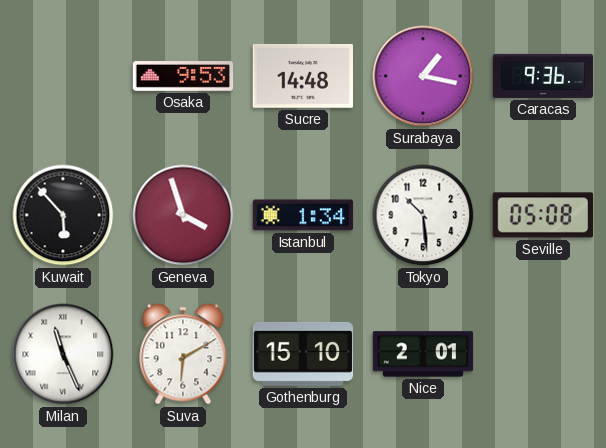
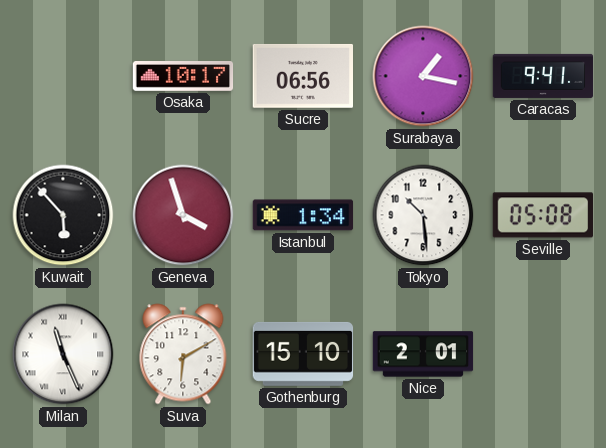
Osaka: 9:53 -> 10:17
Sucre: 14:48 -> 06:56
Caracas: 9:36 -> 9:41
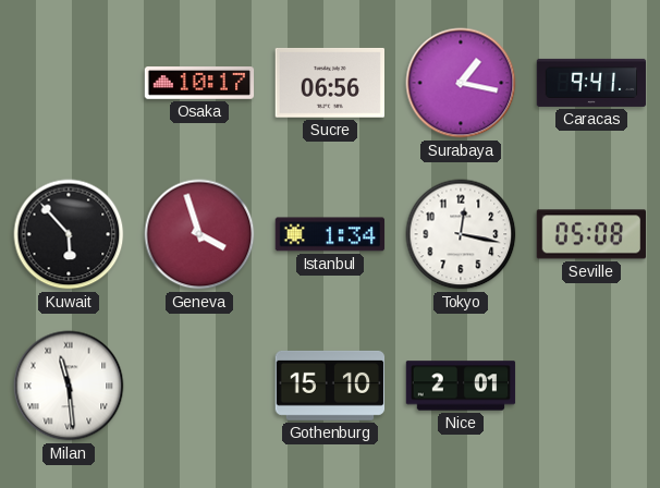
Tokyo: 10:29 -> 12:17
Milan: 11:26 -> 11:29
Suva: 6:10 -> none
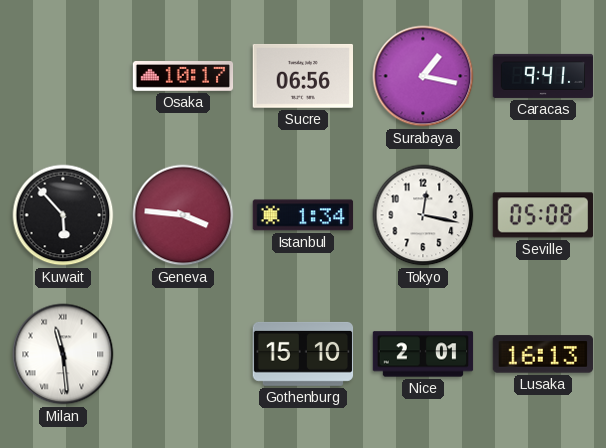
Geneva: 3:57 -> 3:46
Lusaka: none -> 16:13
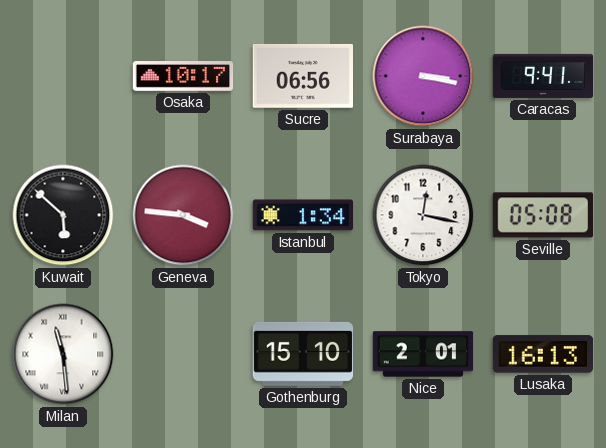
Surabaya: 1:17 -> 3:17
Kuwait: 5:53 -> 5:52
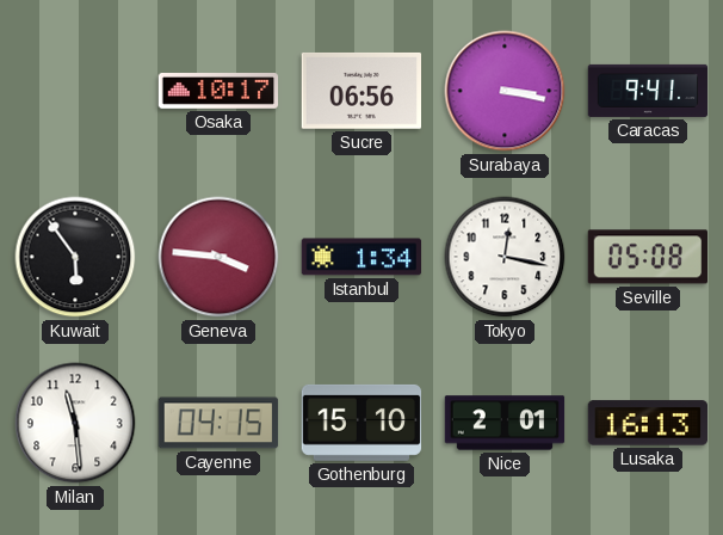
Kuwait: 5:52 -> 5:54
Milan numerals: Roman -> Arabic
Cayenne: none -> 04:15
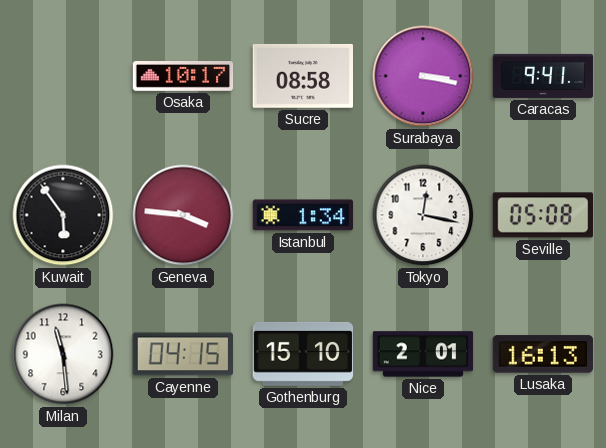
Sucre: 06:56 -> 08:58
